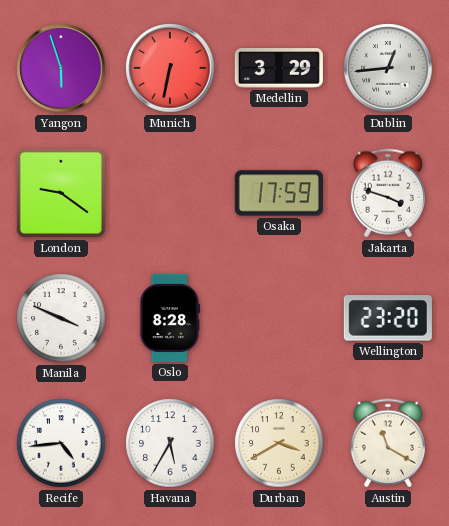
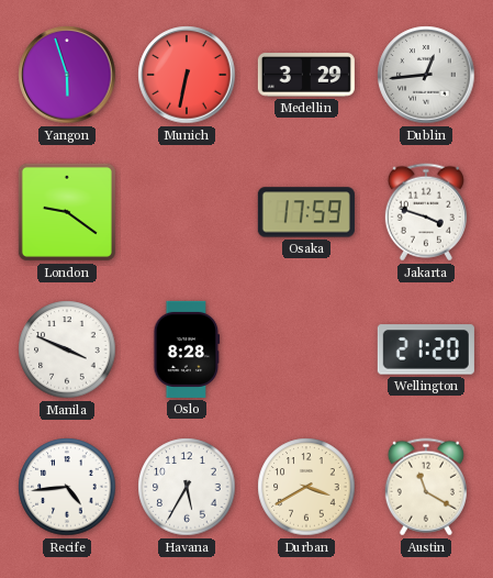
Wellington: 23:20 -> 21:20
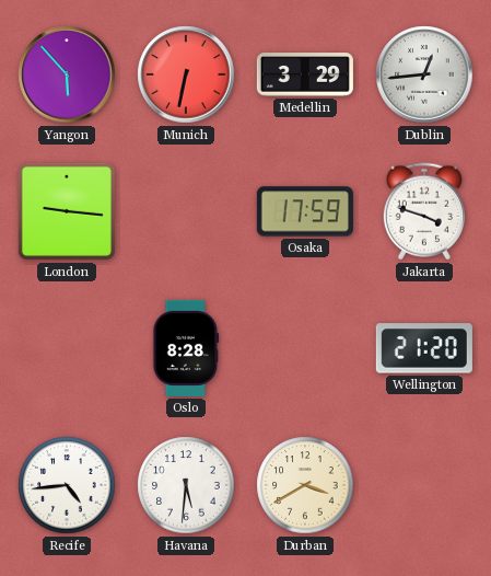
Yangon: 5:57 -> 5:53
London: 9:21 -> 9:16
Manila: 3:49 -> none
Havana: 5:35 -> 5:31
Austin: 11:20 -> none
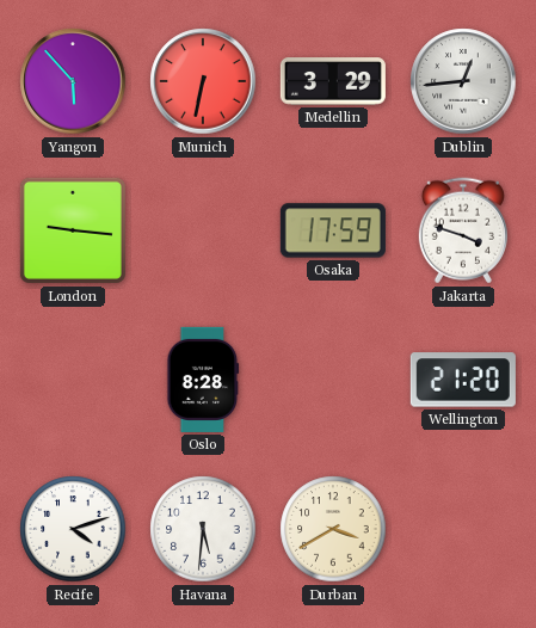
Recife: 4:44 -> 4:12
